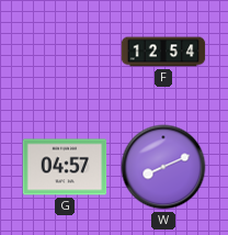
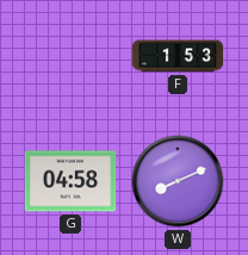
F: 12:54 -> 1:53
G: 04:57 -> 04:58
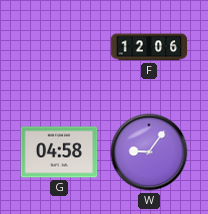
F: 1:53 -> 12:06
W: 8:11 -> 9:06
